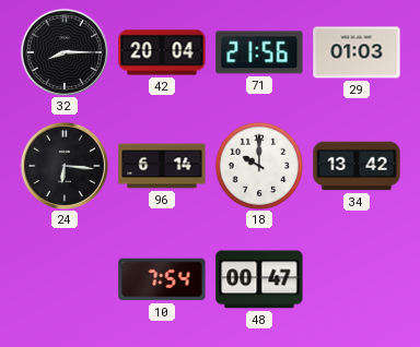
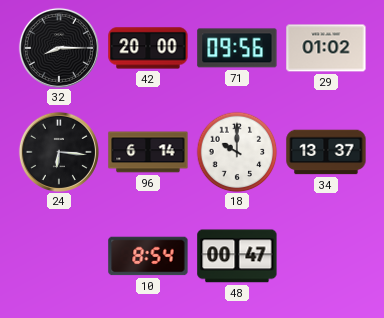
42: 20:04 -> 20:00
71: 21:56 -> 09:56
29: 01:03 -> 01:02
34: 13:42 -> 13:37
10: 7:54 -> 8:54
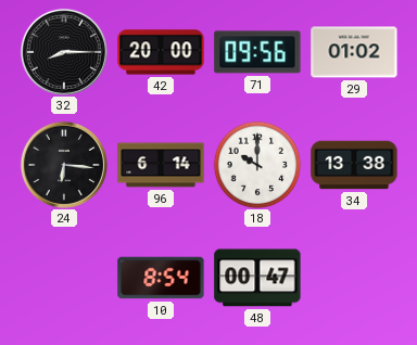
34: 13:37 -> 13:38
